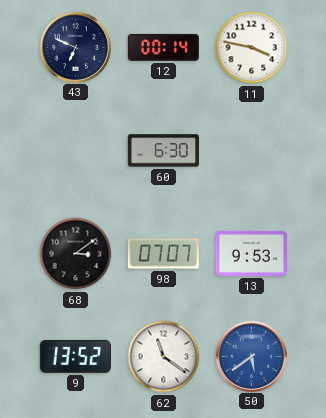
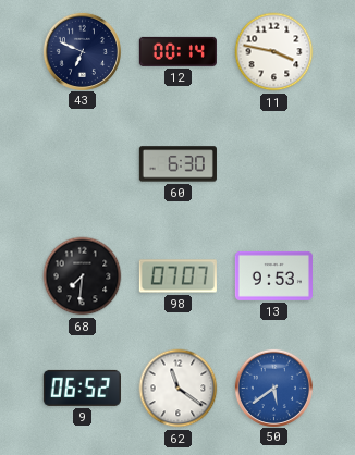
68: 3:09 -> 7:31
9: 13:52 -> 06:52
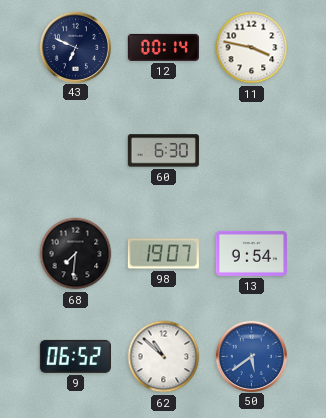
98: 07:07 -> 19:07
13: 9:53 -> 9:54
62: 11:21 -> 10:52
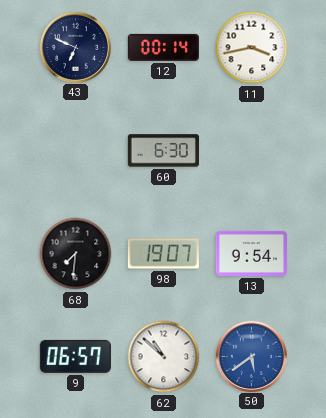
11: 3:47 -> 3:43
9: 06:52 -> 06:57
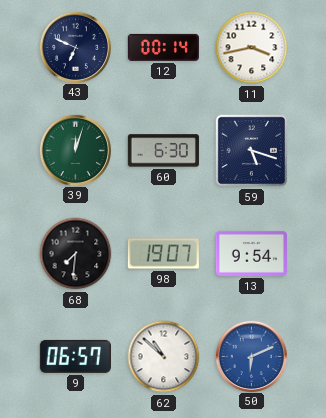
39: none -> 12:03
59: none -> 5:18
50: 5:39 -> 6:11
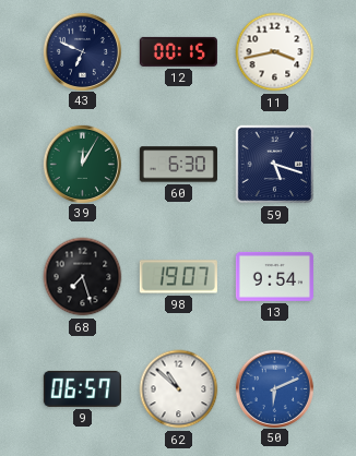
12: 00:14 -> 00:15
39: 12:03 -> 12:05
68: 7:31 -> 7:27
